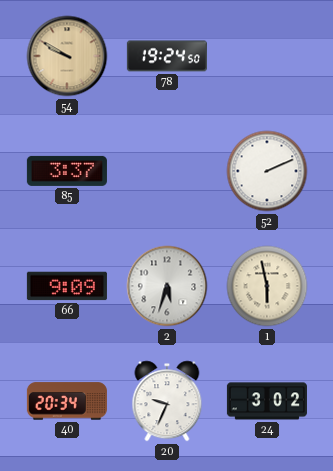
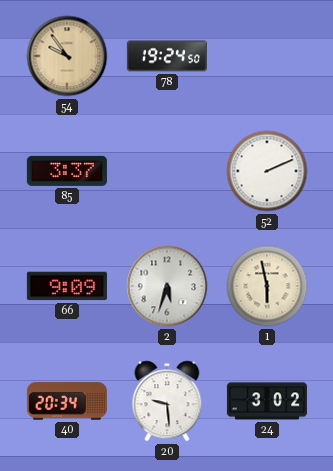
54: 9:50 -> 9:54
20: 9:34 -> 9:29
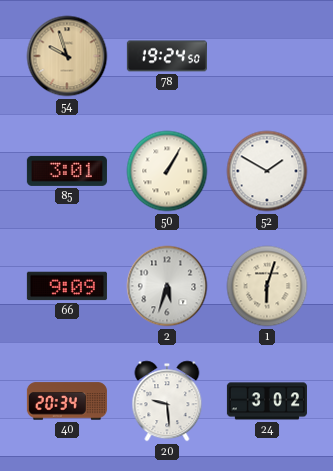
54: 9:54 -> 9:57
85: 3:37 -> 3:01
50: none -> 1:05
52: 2:11 -> 1:50
1: 5:58 -> 6:03
